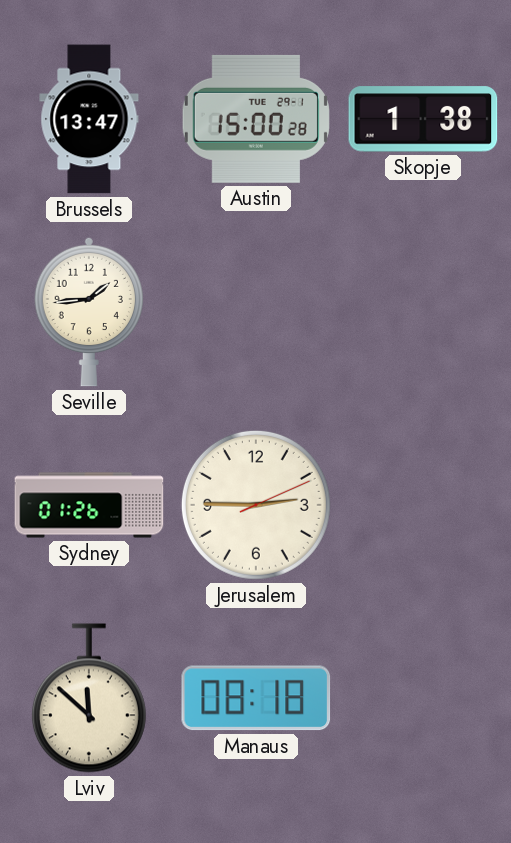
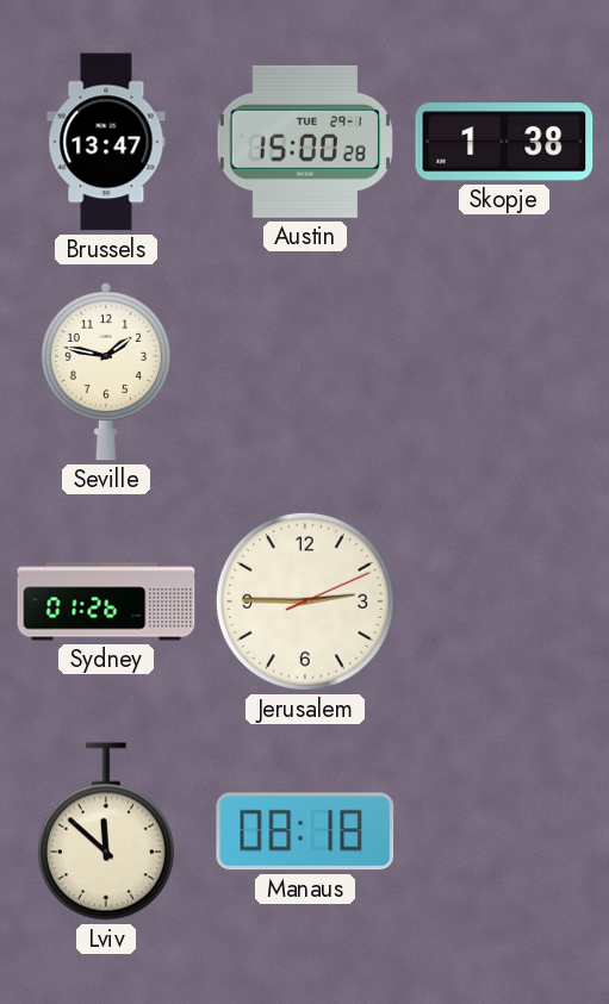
Seville: 1:44 -> 1:47
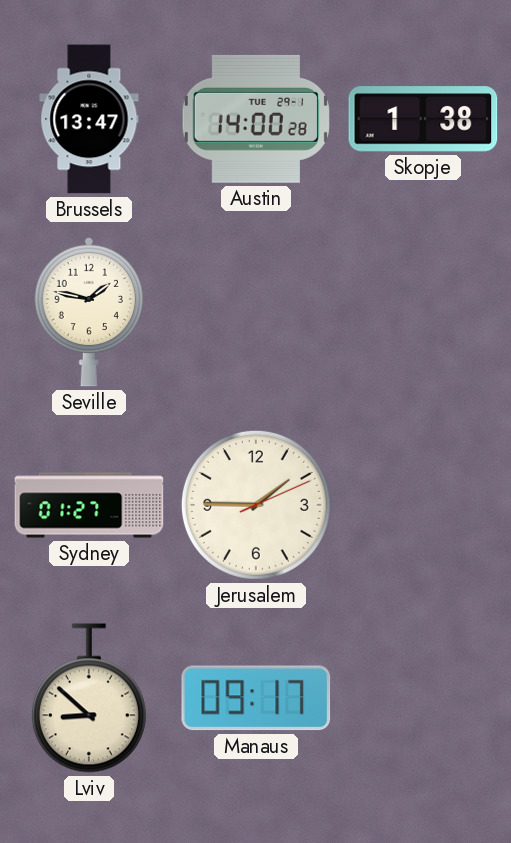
Austin: 15:00 -> 14:00
Sydney: 01:26 -> 01:27
Jerusalem: 2:45 -> 1:45
Lviv: 11:52 -> 8:52
Manaus: 08:18 -> 09:17
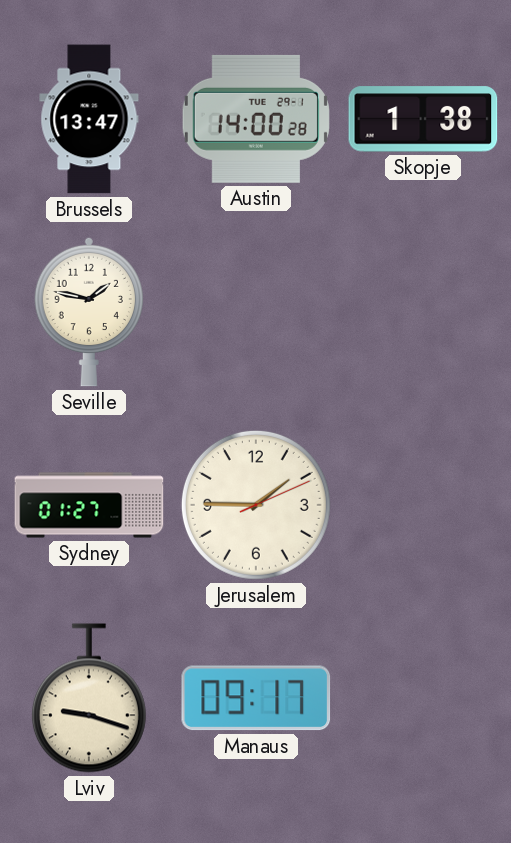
Lviv: 8:52 -> 9:18
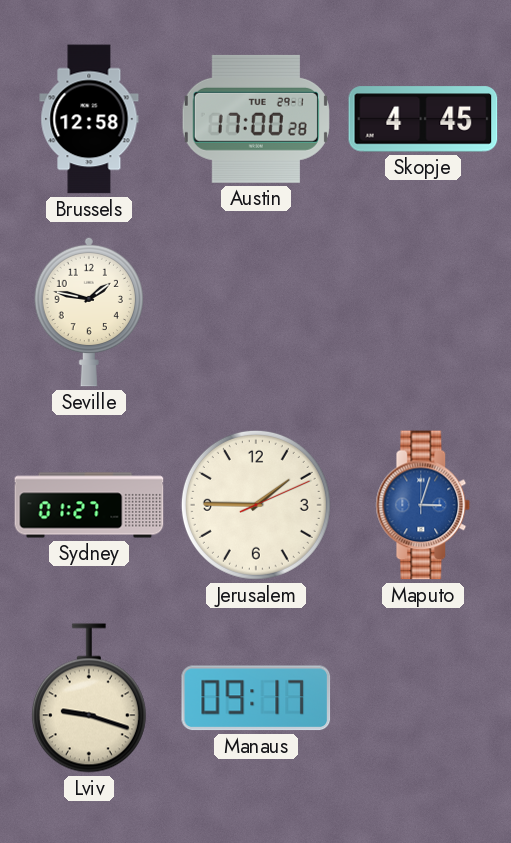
Brussels: 13:47 -> 12:58
Austin: 14:00 -> 17:00
Skopje: 1:38 -> 4:45
Maputo: none -> 3:03
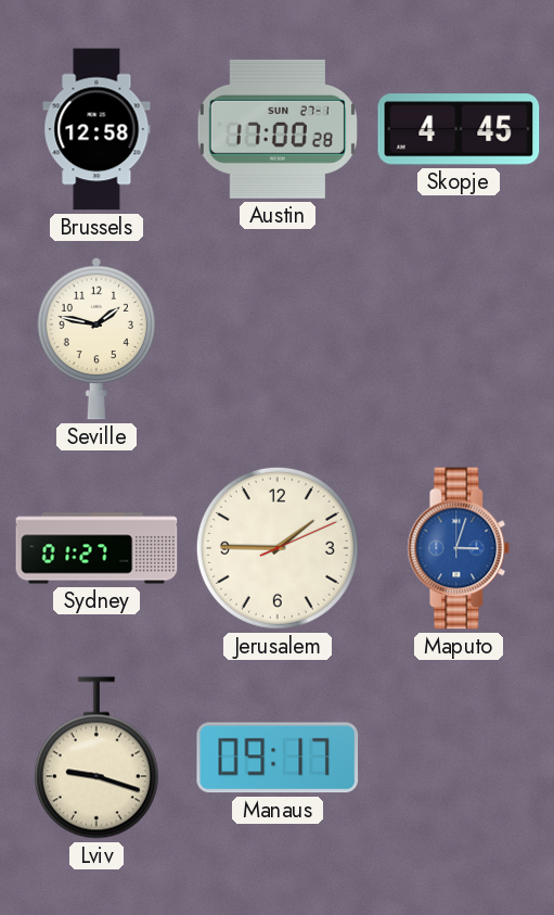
Austin date: TUE 29-1 -> SUN 27-1
